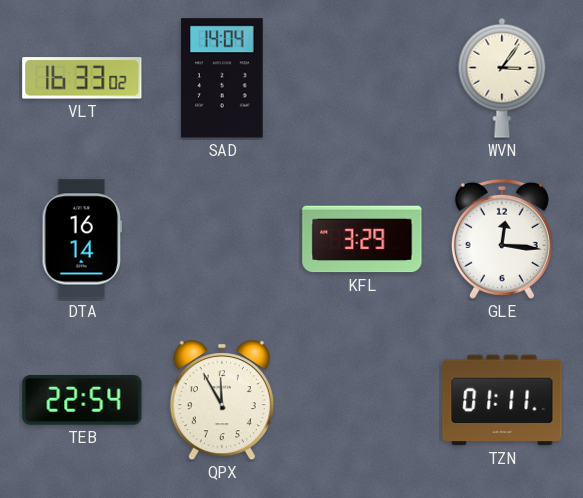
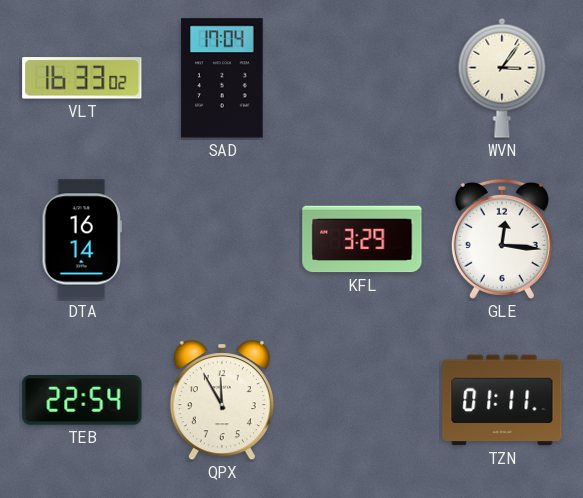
SAD: 14:04 -> 17:04
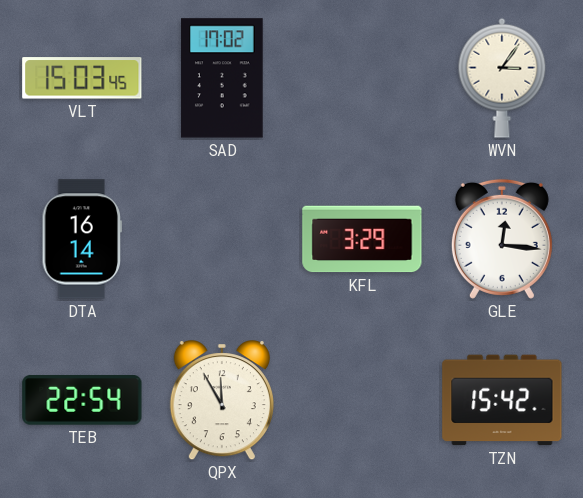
VLT: 16:33 -> 15:03
SAD: 17:04 -> 17:02
TZN: 01:11 -> 15:42
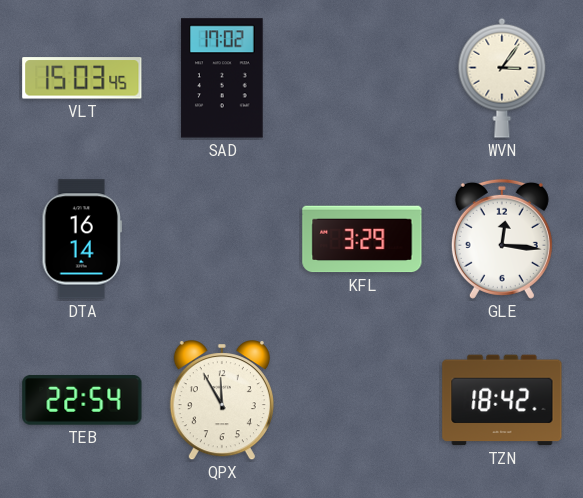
TZN: 15:42 -> 18:42
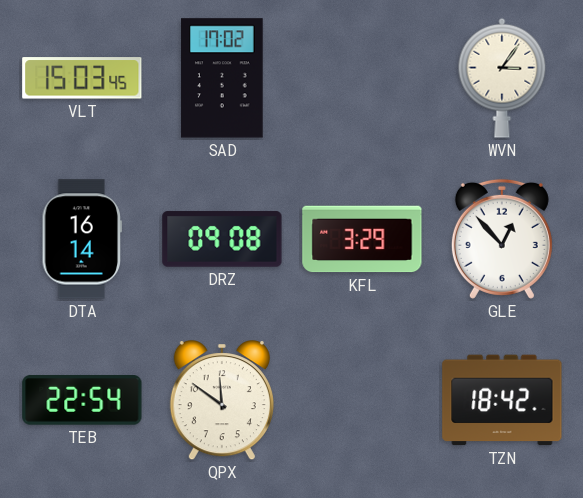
DRZ: none -> 09:08
GLE: 12:16 -> 12:53
QPX: 11:55 -> 11:51
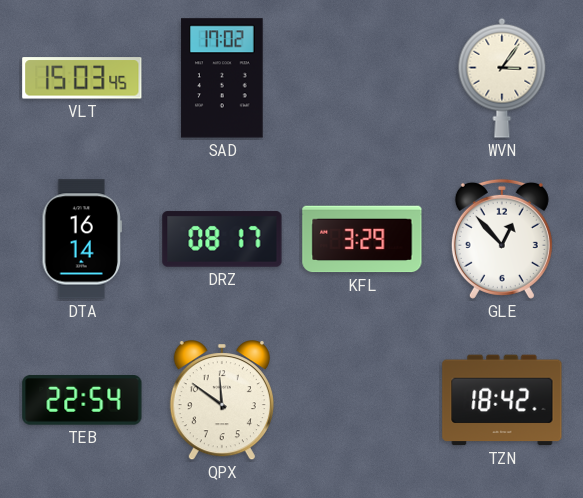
DRZ: 09:08 -> 08:17
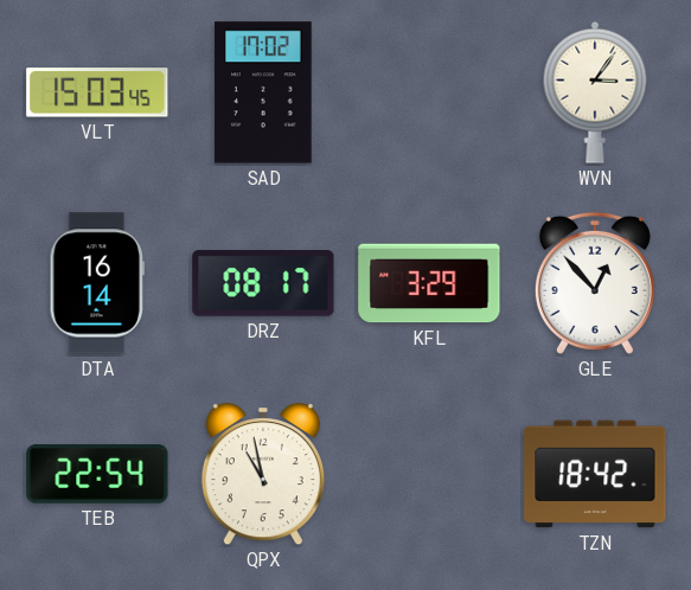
QPX: 11:51 -> 10:58
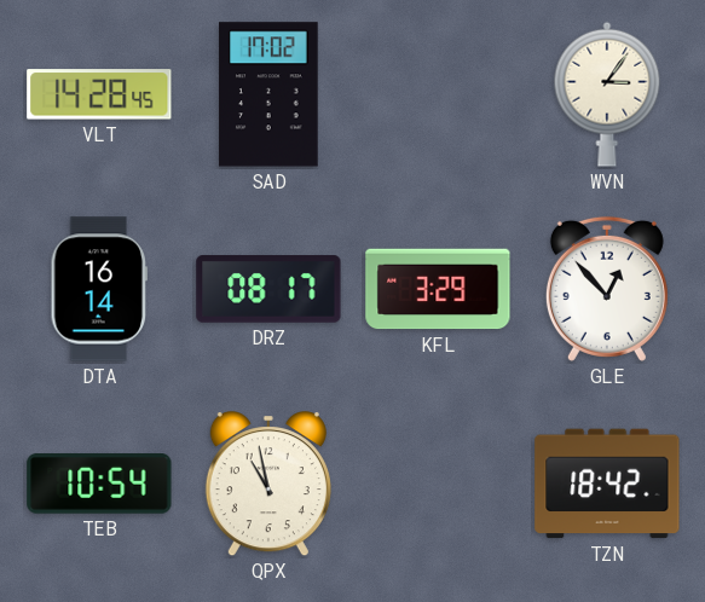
VLT: 15:03 -> 14:28
TEB: 22:54 -> 10:54
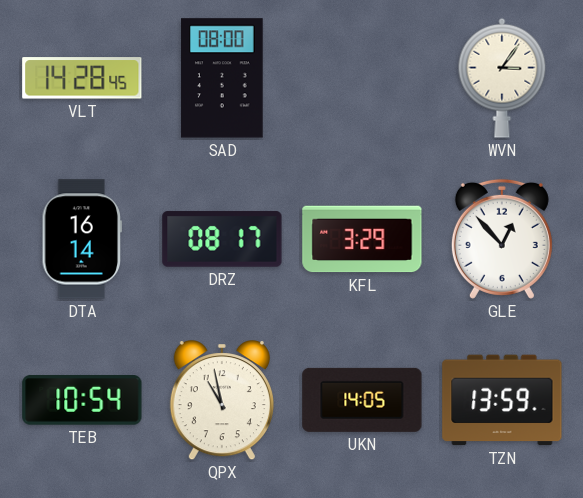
SAD: 17:02 -> 08:00
UKN: none -> 14:05
TZN: 18:42 -> 13:59
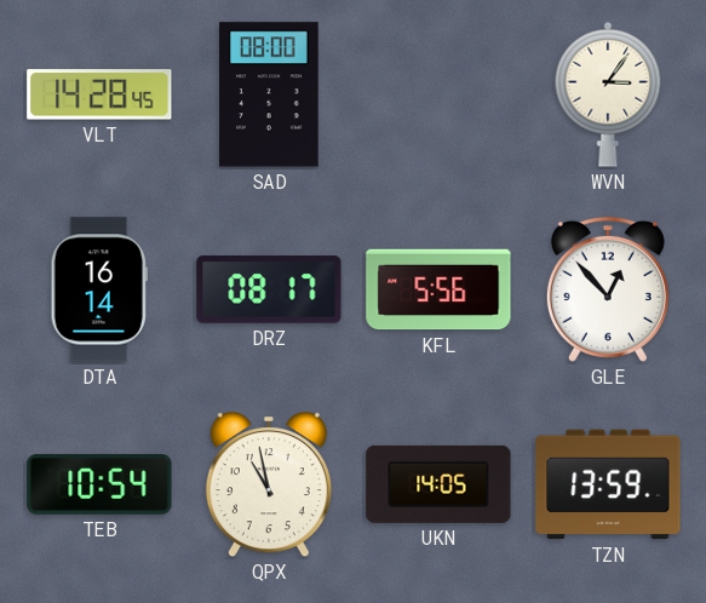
KFL: 3:29 -> 5:56
